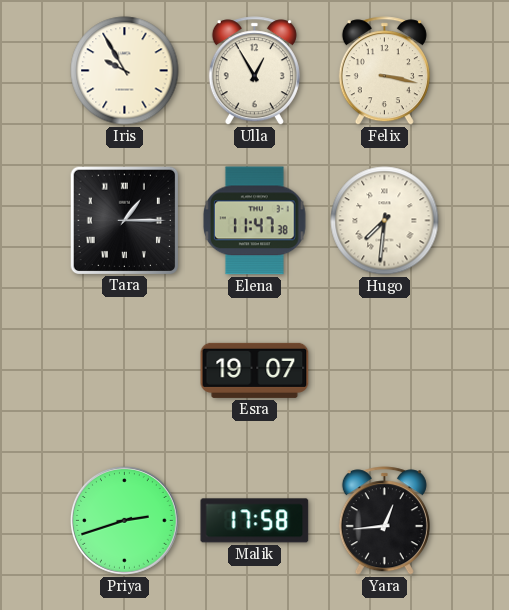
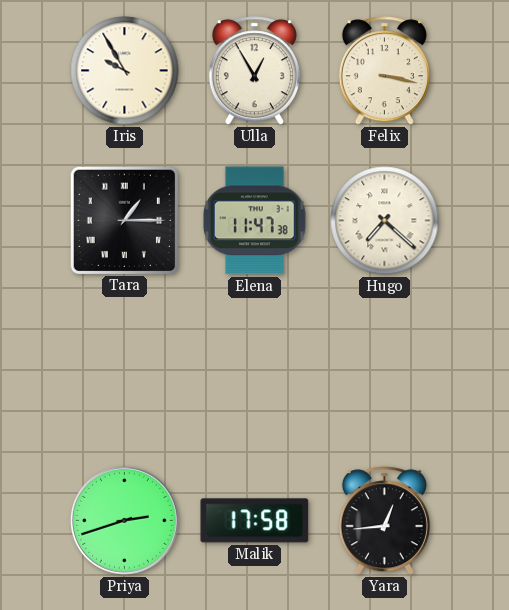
Hugo: 7:31 -> 7:22
Esra: 19:07 -> none
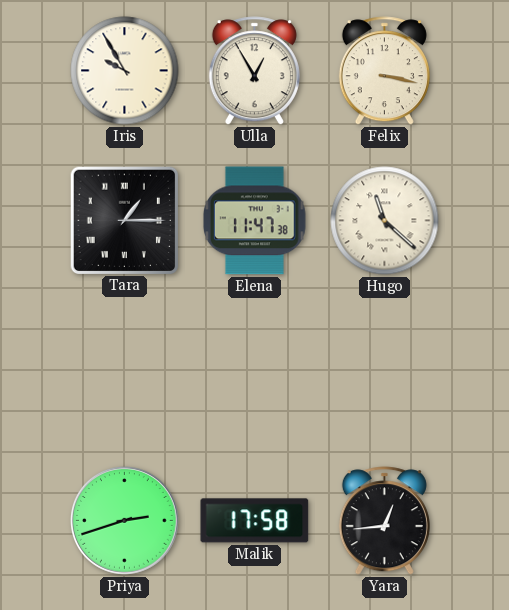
Hugo: 7:22 -> 11:22
